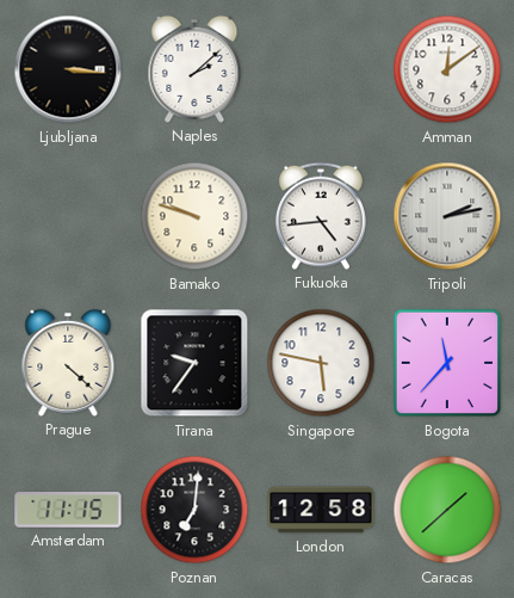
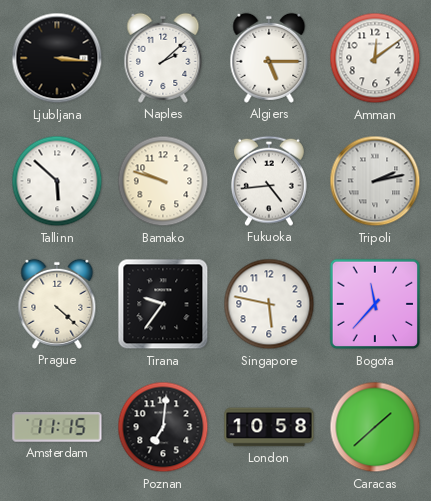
Algiers: none -> 5:15
Tallinn: none -> 5:52
London: 12:58 -> 10:58
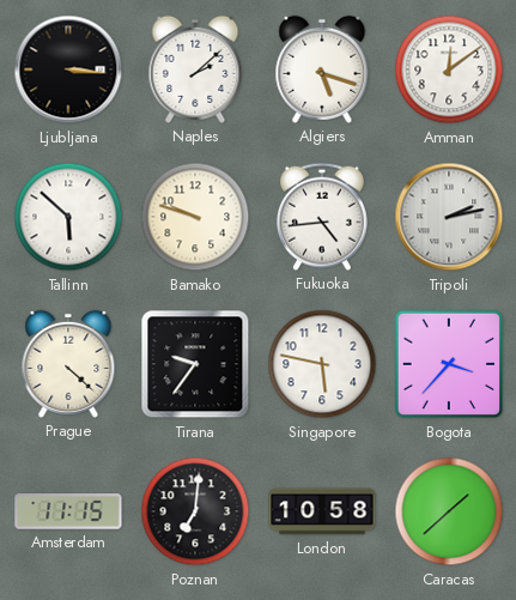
Algiers: 5:15 -> 5:18
Bogota: 11:37 -> 3:37
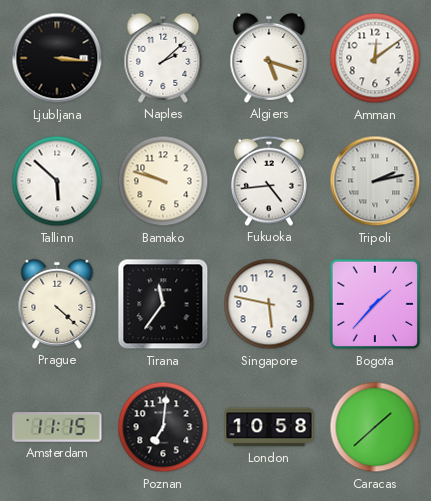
Tirana: 9:36 -> 11:36
Bogota: 3:37 -> 1:37
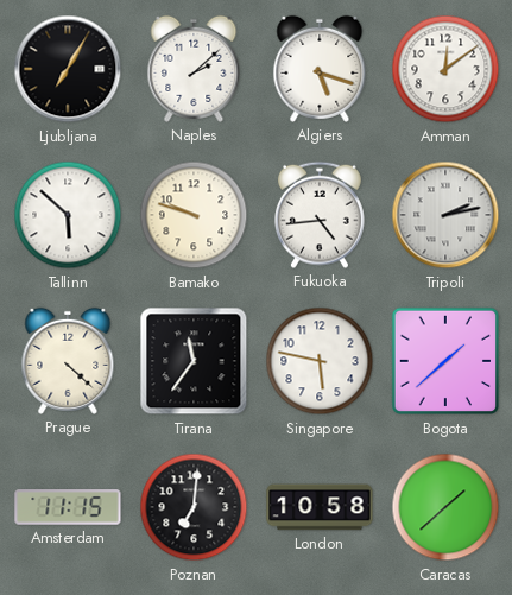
Ljubljana: 3:16 -> 7:05
Bogota: 1:37 -> 1:38
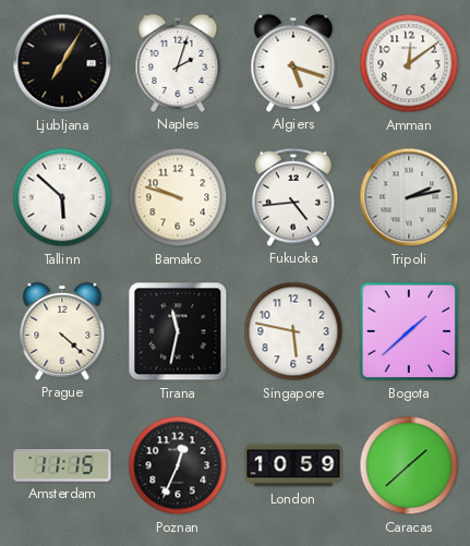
Naples: 2:08 -> 2:03
Tirana: 11:36 -> 11:32
Poznan: 7:01 -> 12:34
London: 10:58 -> 10:59
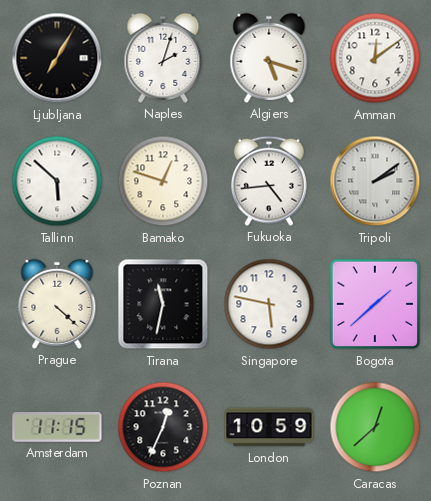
Bamako: 9:48 -> 12:48
Tripoli: 2:13 -> 2:09
Caracas: 1:38 -> 12:38
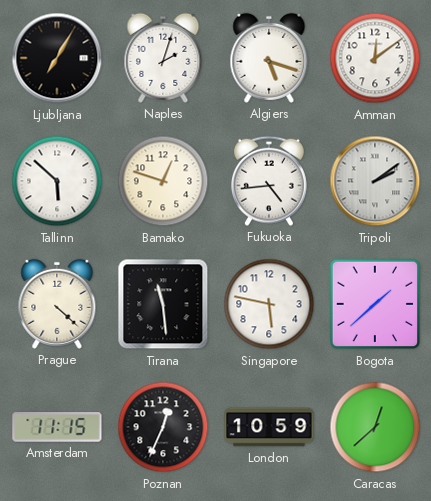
Tirana: 11:32 -> 11:29
